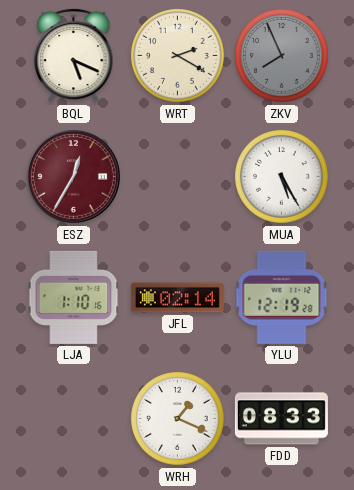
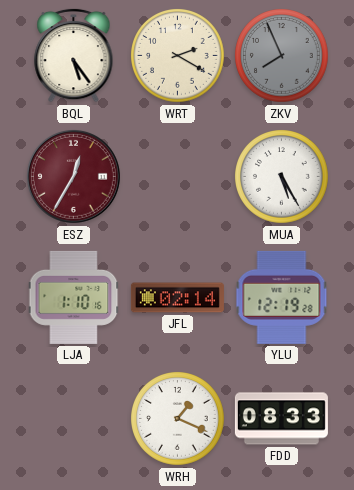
BQL: 5:19 -> 5:24
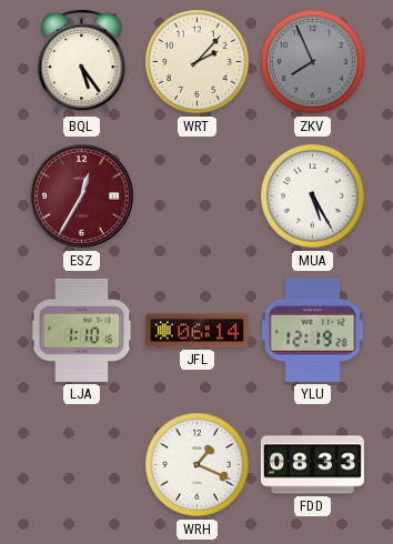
WRT: 2:20 -> 2:07
JFL: 02:14 -> 06:14
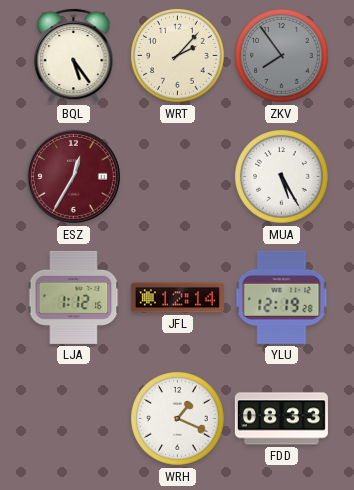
ZKV: 7:56 -> 7:54
LJA: 1:10 -> 1:12
JFL: 06:14 -> 12:14
